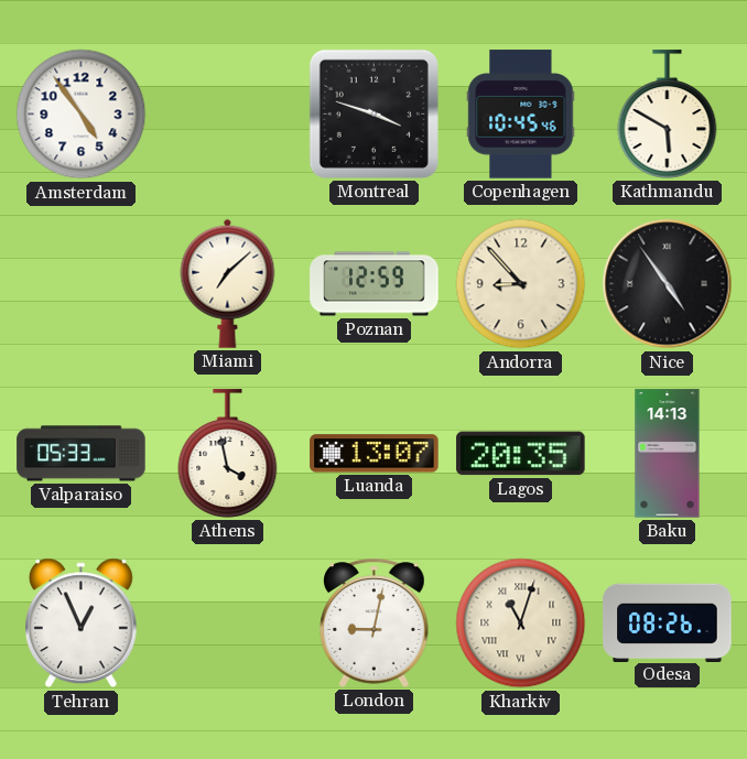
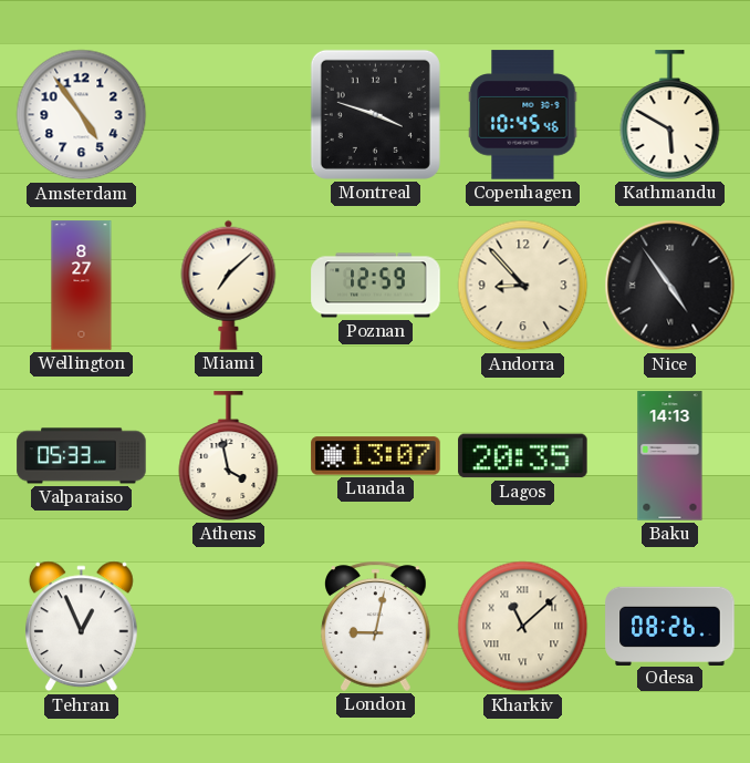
Wellington: none -> 8:27
Kharkiv: 11:03 -> 11:08
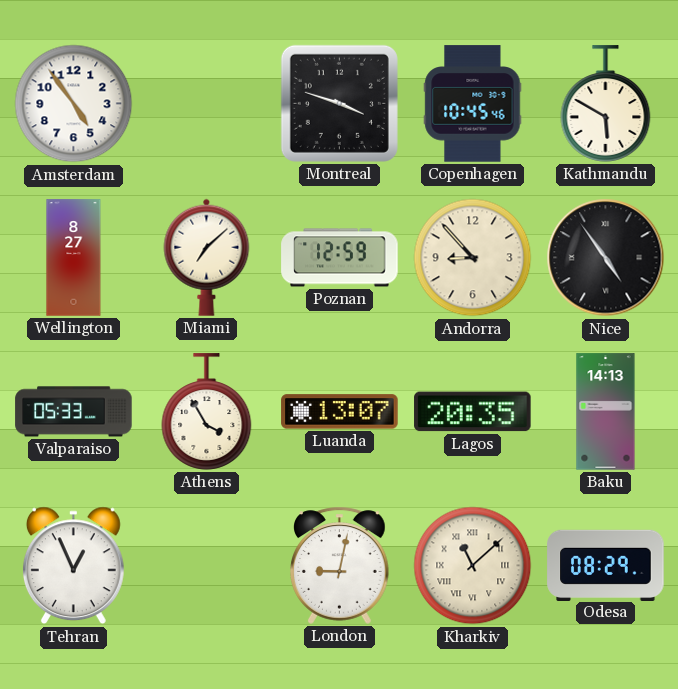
Athens: 3:58 -> 3:55
Odesa: 08:26 -> 08:29
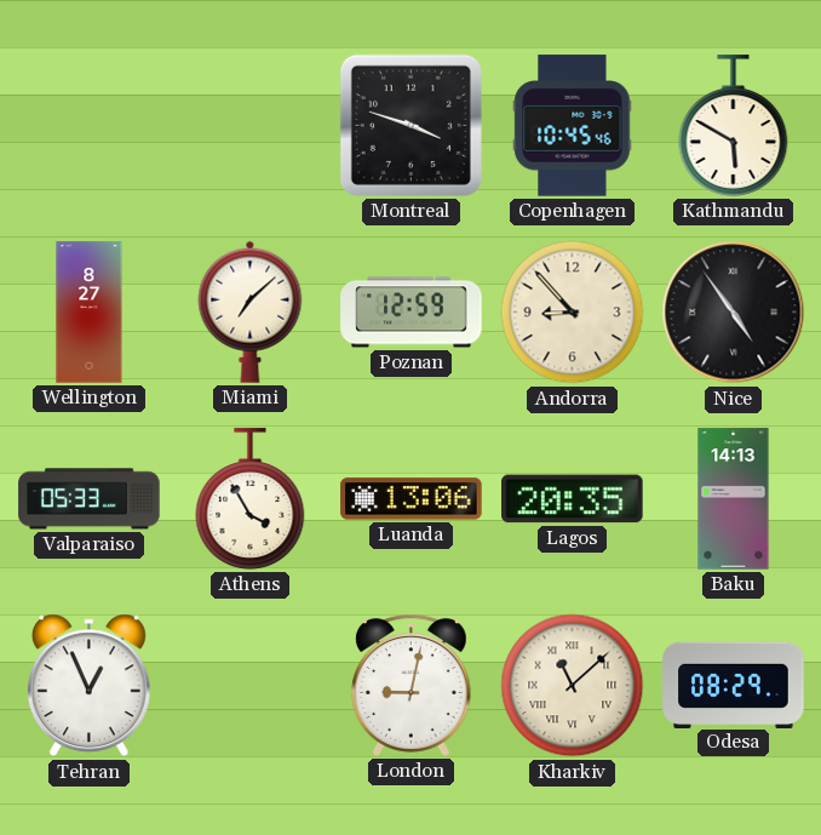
Amsterdam: 4:54 -> none
Luanda: 13:07 -> 13:06
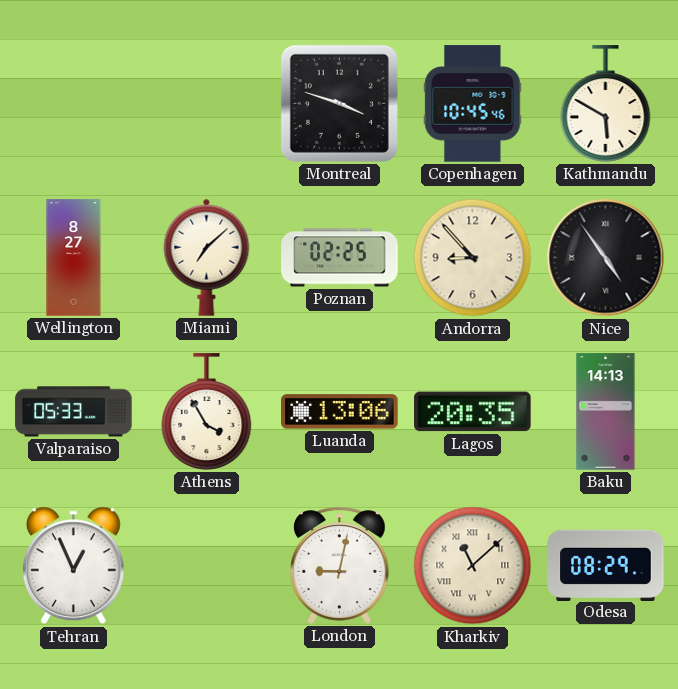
Poznan: 12:59 -> 02:25
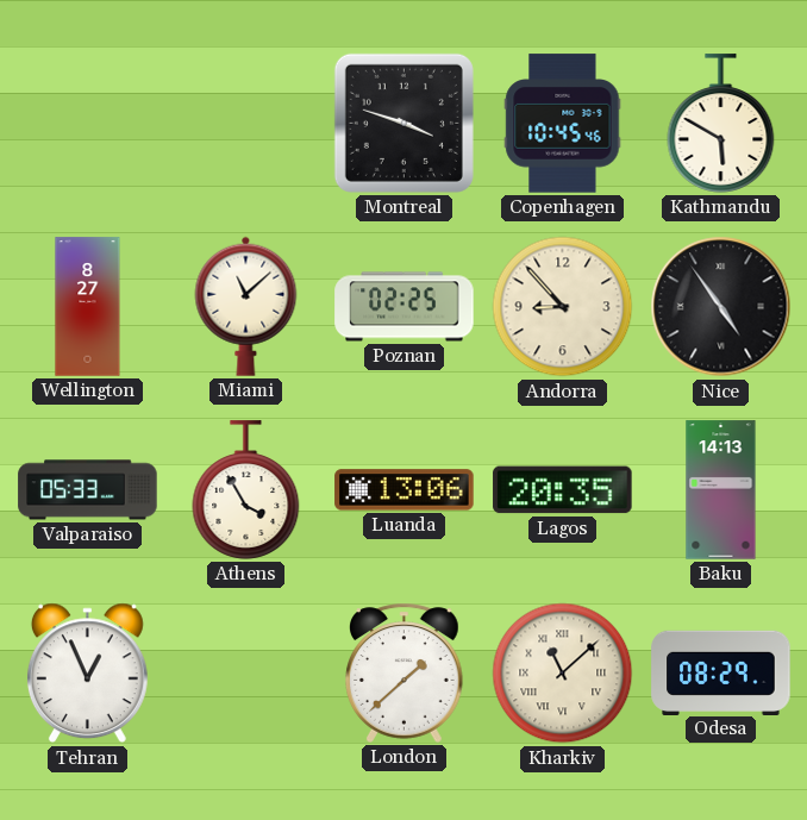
Miami: 7:08 -> 11:08
London: 9:02 -> 1:38
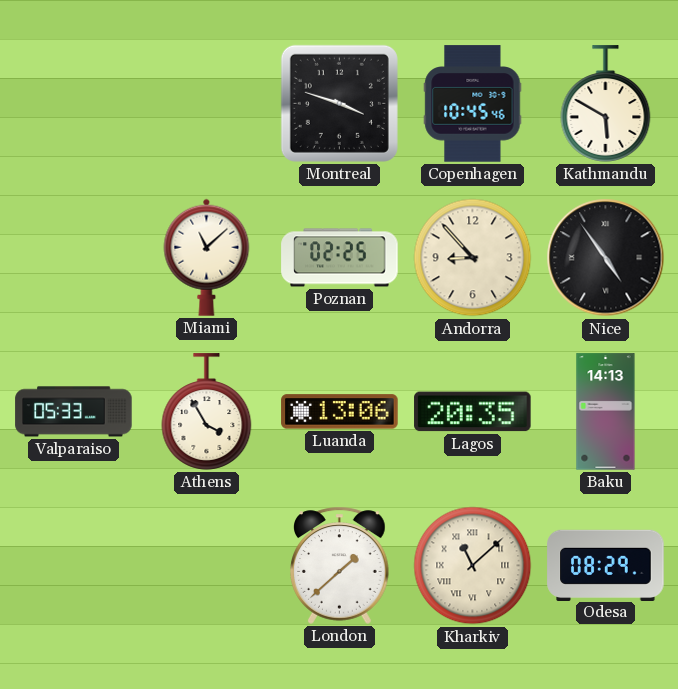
Wellington: 8:27 -> none
Tehran: 12:56 -> none
